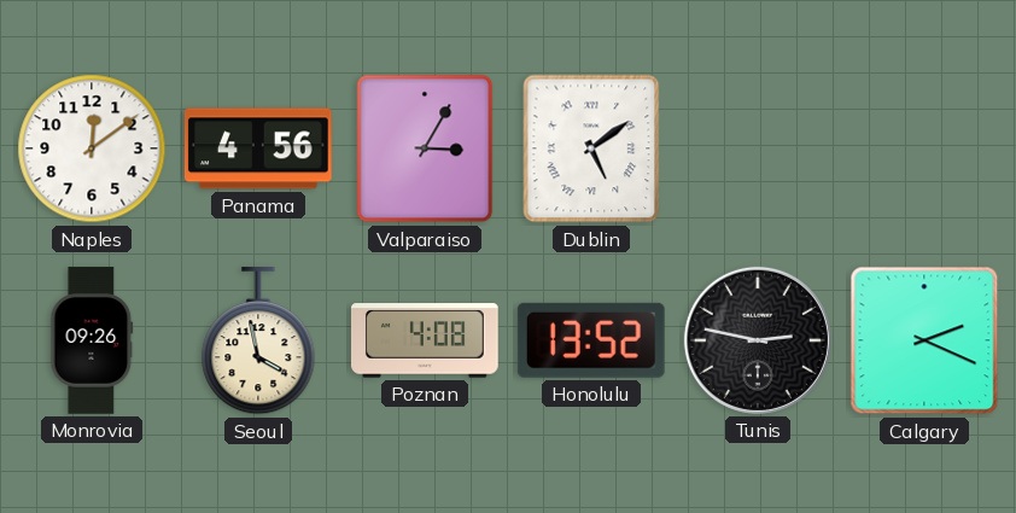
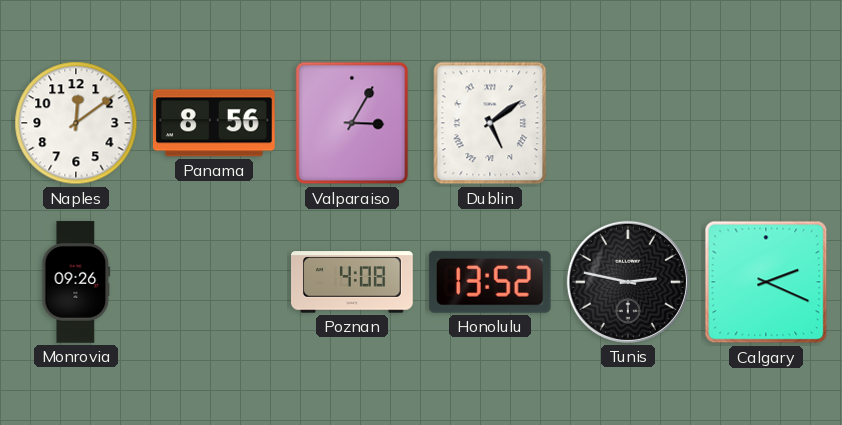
Panama: 4:56 -> 8:56
Seoul: 3:58 -> none
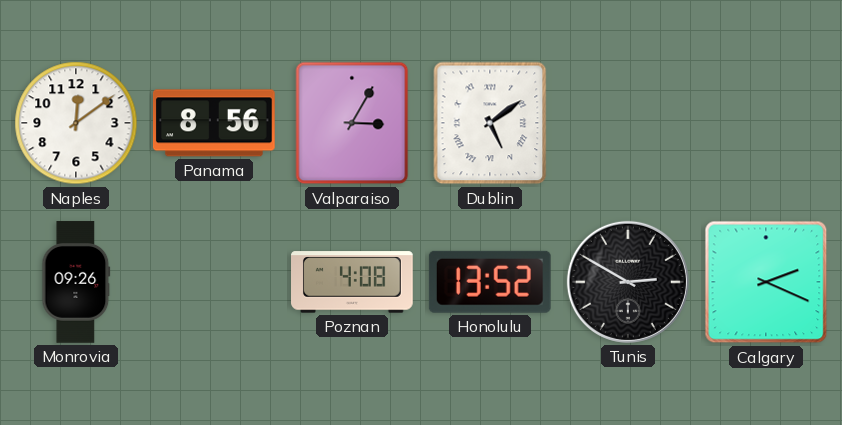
Tunis: 2:47 -> 2:50
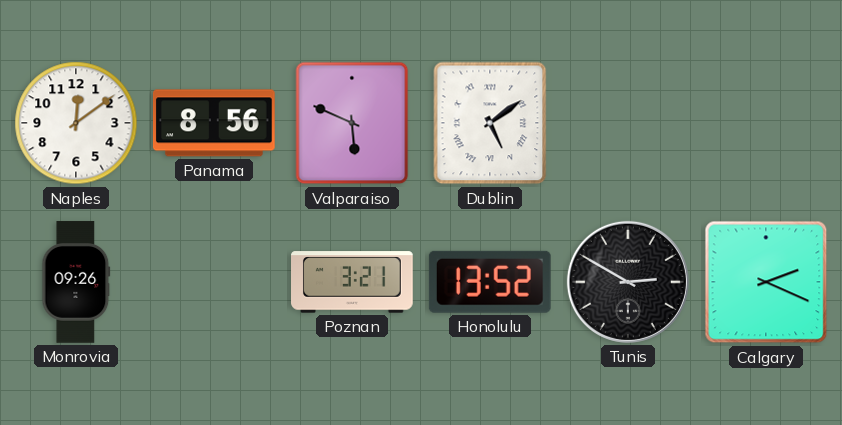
Valparaiso: 3:05 -> 5:49
Poznan: 4:08 -> 3:21
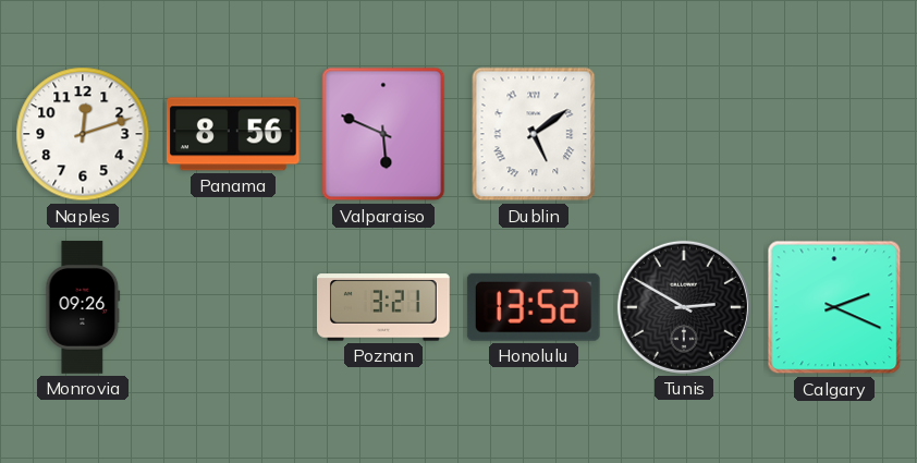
Naples: 12:09 -> 12:12
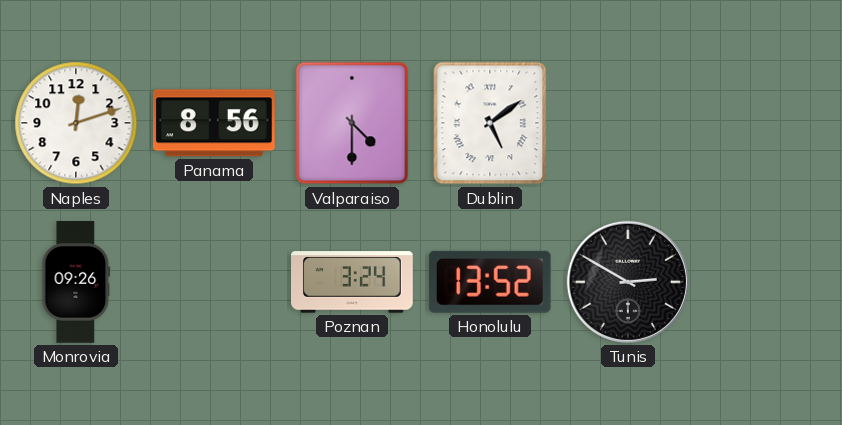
Valparaiso: 5:49 -> 4:30
Poznan: 3:21 -> 3:24
Calgary: 2:19 -> none
